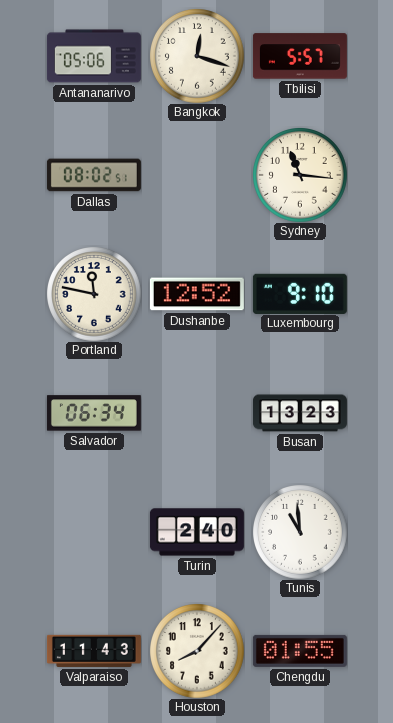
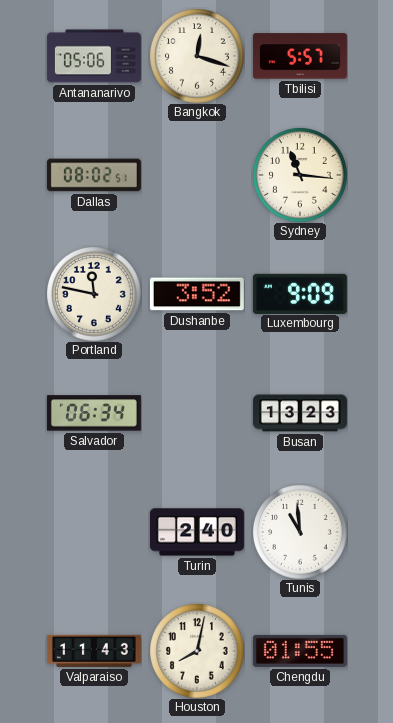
Dushanbe: 12:52 -> 3:52
Luxembourg: 9:10 -> 9:09
Houston: 8:07 -> 8:02
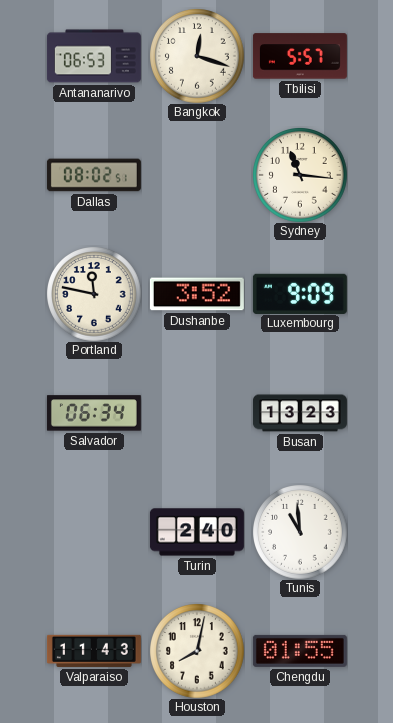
Antananarivo: 05:06 -> 06:53
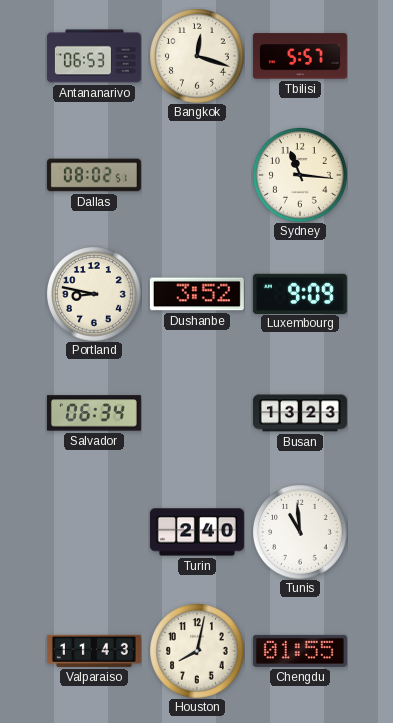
Portland: 11:47 -> 8:47
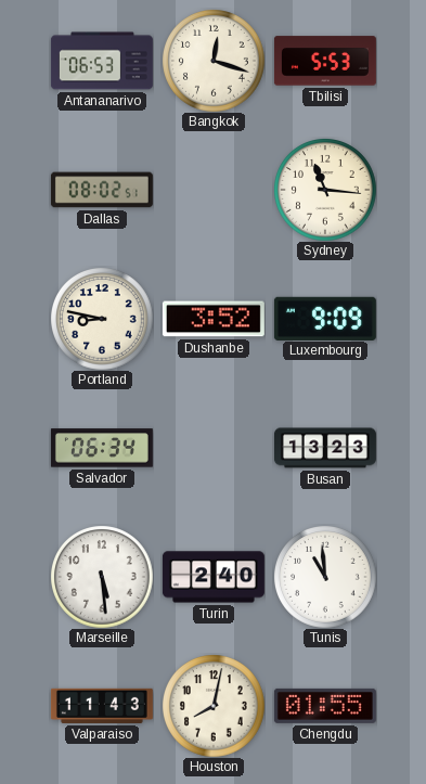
Tbilisi: 5:57 -> 5:53
Marseille: none -> 5:29
